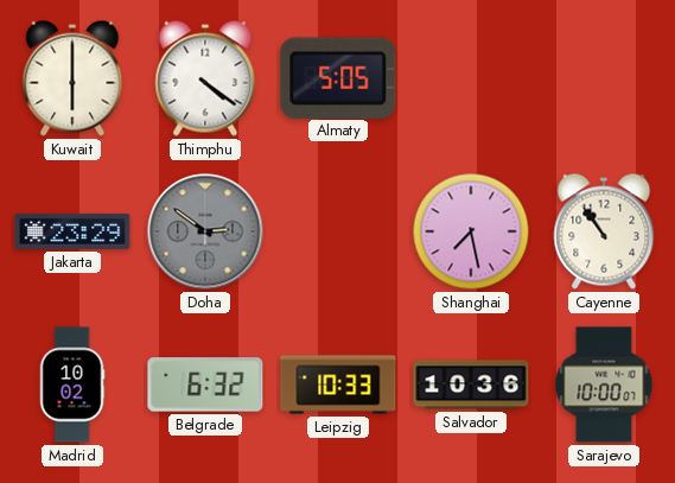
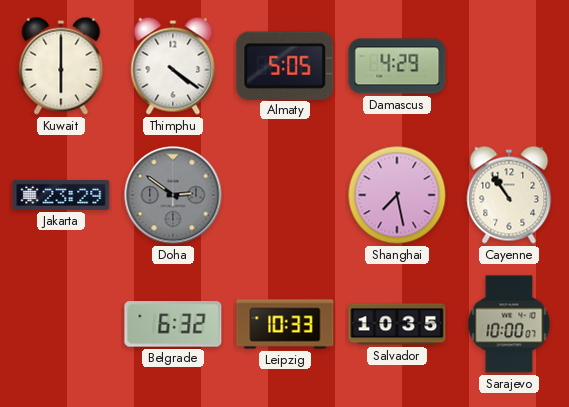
Damascus: none -> 4:29
Madrid: 10:02 -> none
Salvador: 10:36 -> 10:35
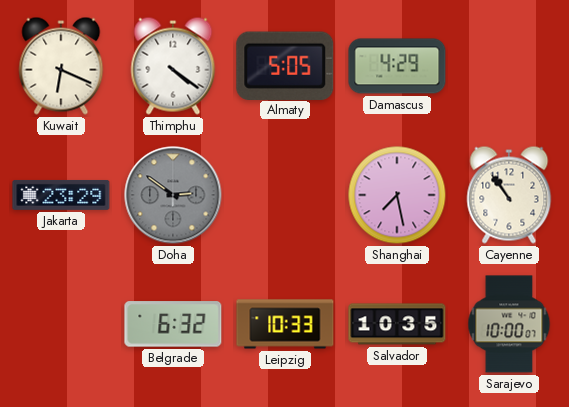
Kuwait: 6:00 -> 6:19
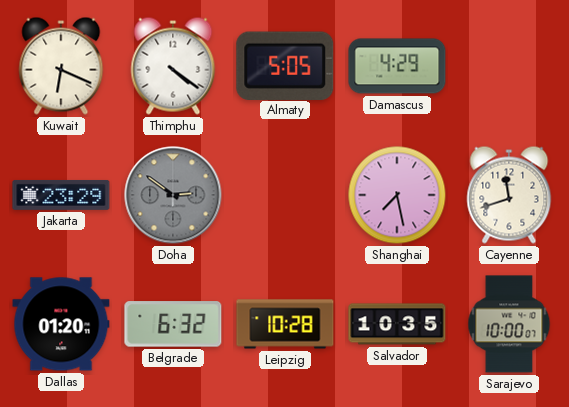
Cayenne: 10:54 -> 11:42
Dallas: none -> 01:20
Leipzig: 10:33 -> 10:28
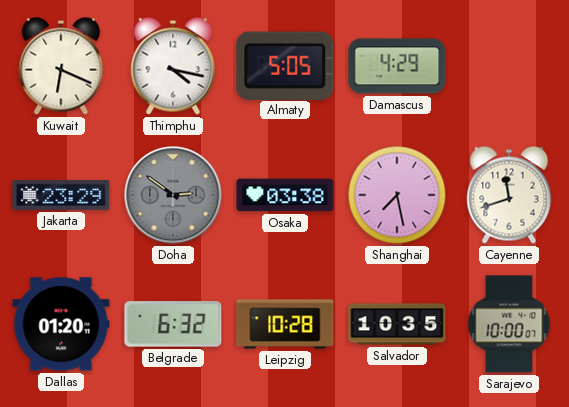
Thimphu: 4:21 -> 4:17
Osaka: none -> 03:38
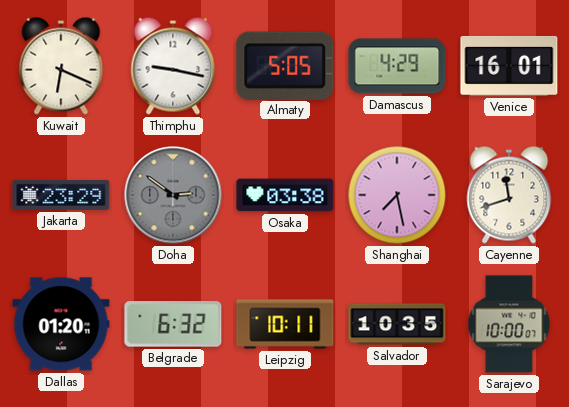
Thimphu: 4:17 -> 9:17
Venice: none -> 16:01
Leipzig: 10:28 -> 10:11
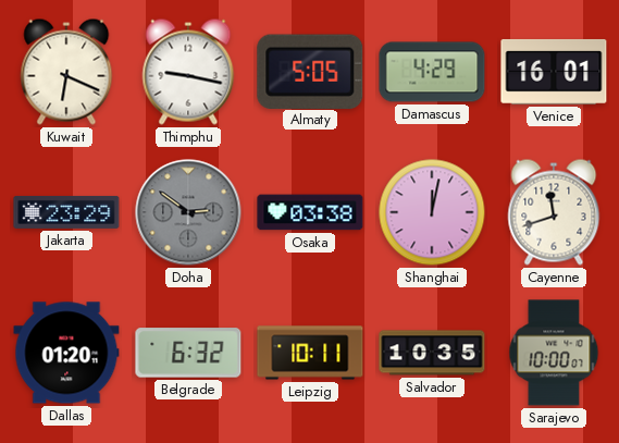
Shanghai: 7:28 -> 12:02
